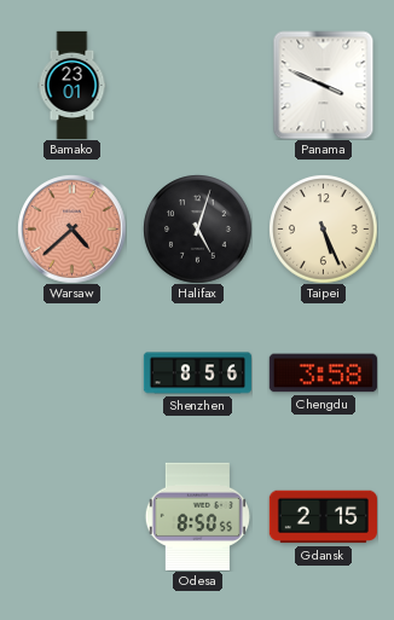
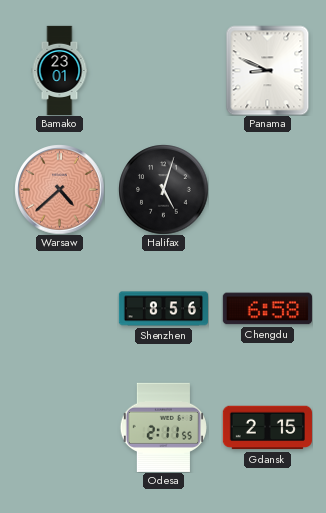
Panama: 3:49 -> 8:49
Taipei: 5:26 -> none
Chengdu: 3:58 -> 6:58
Odesa: 8:50 -> 2:11
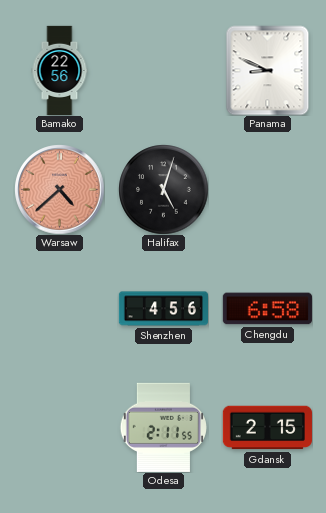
Bamako: 23:01 -> 22:56
Shenzhen: 8:56 -> 4:56
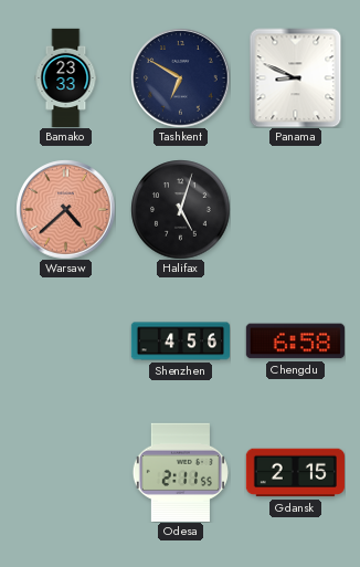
Bamako: 22:56 -> 23:33
Tashkent: none -> 6:50
